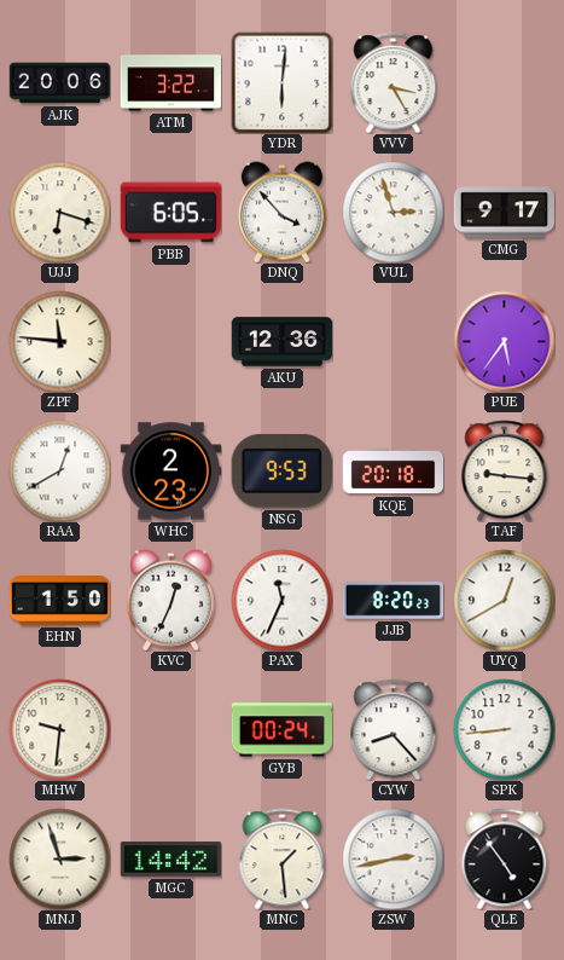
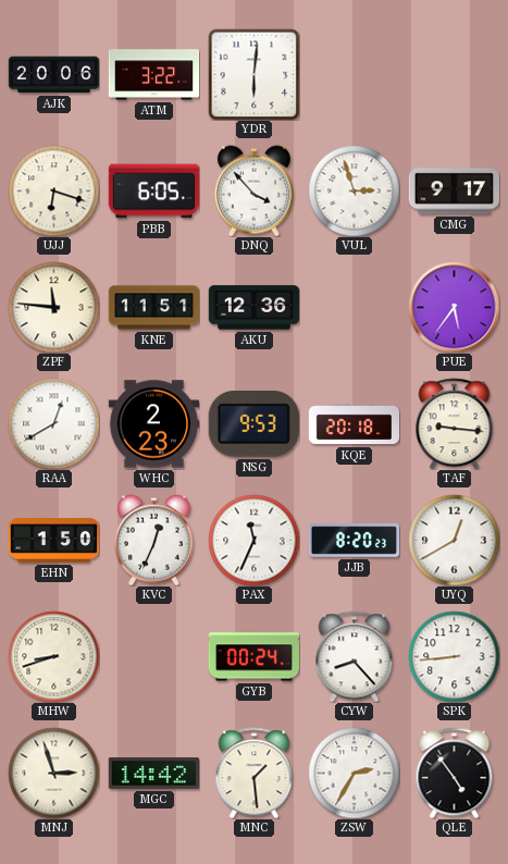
VVV: 3:25 -> none
KNE: none -> 11:51
MHW: 9:31 -> 8:42
ZSW: 2:43 -> 2:35
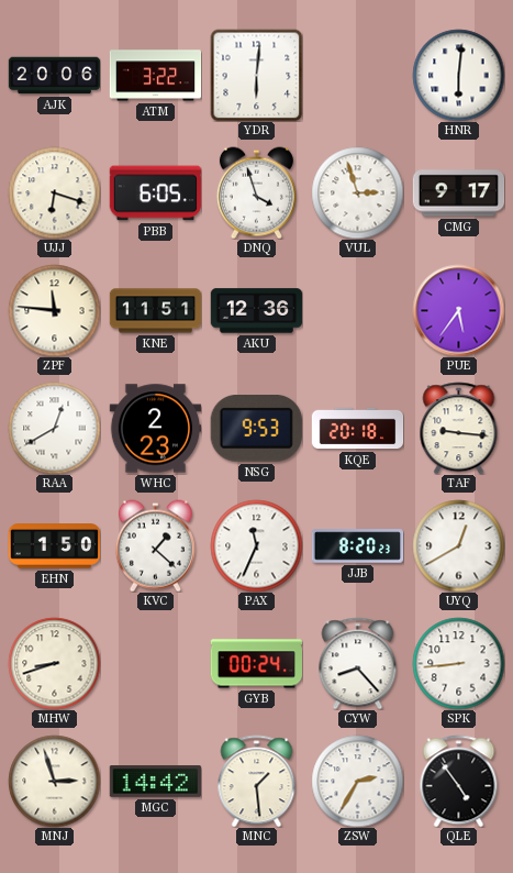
HNR: none -> 6:01
DNQ: 3:53 -> 3:57
KVC: 12:34 -> 1:22
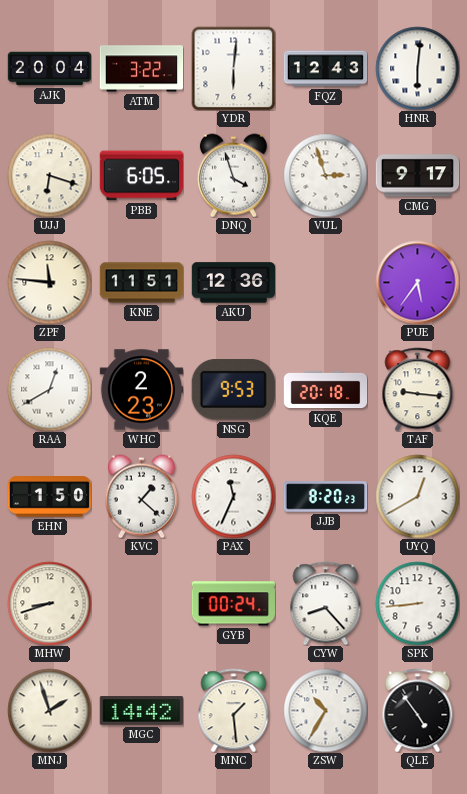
AJK: 20:06 -> 20:04
FQZ: none -> 12:43
MNJ: 2:57 -> 1:57
ZSW: 2:35 -> 10:35
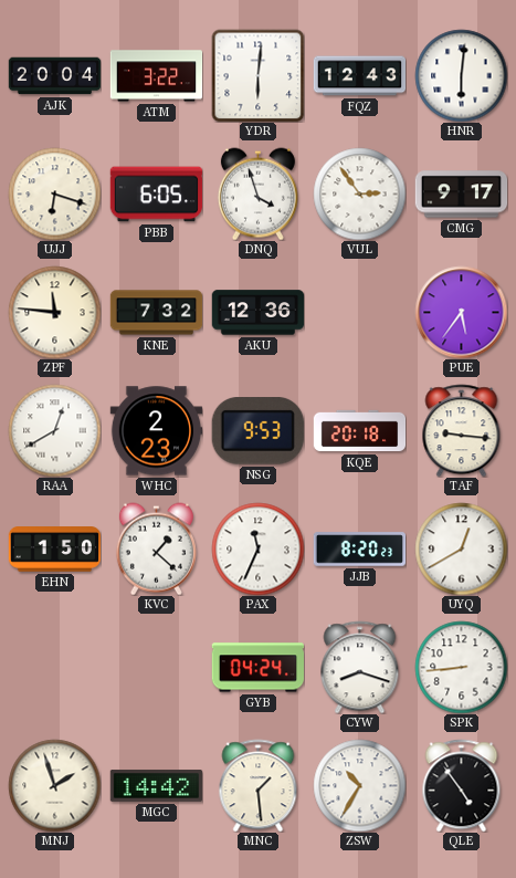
VUL: 2:57 -> 2:54
KNE: 11:51 -> 7:32
MHW: 8:42 -> none
GYB: 00:24 -> 04:24
CYW: 8:23 -> 8:18
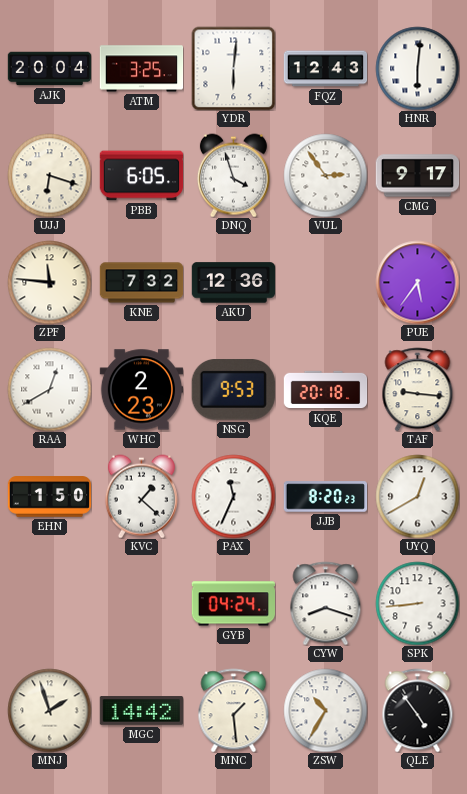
ATM: 3:22 -> 3:25
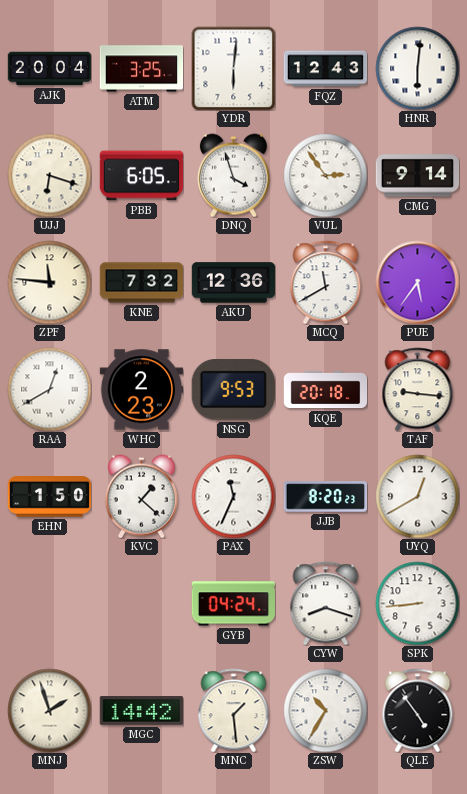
CMG: 9:17 -> 9:14
MCQ: none -> 11:40
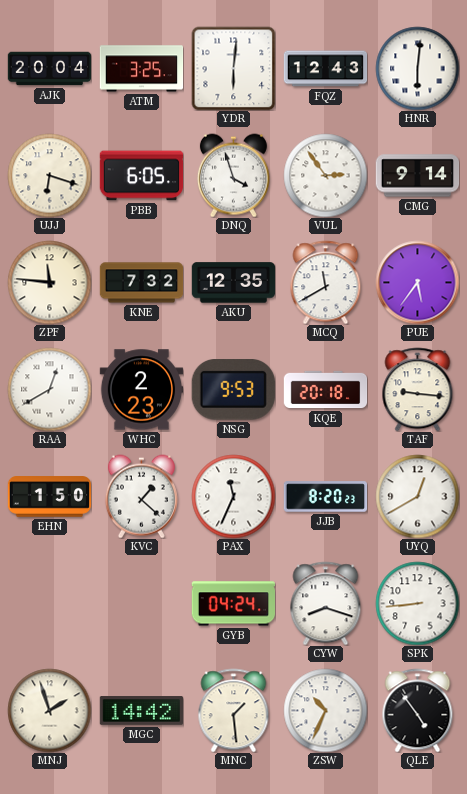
AKU: 12:36 -> 12:35
ZSW: 10:35 -> 10:34
